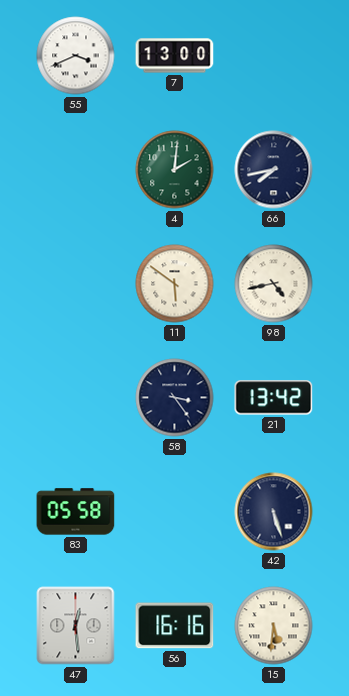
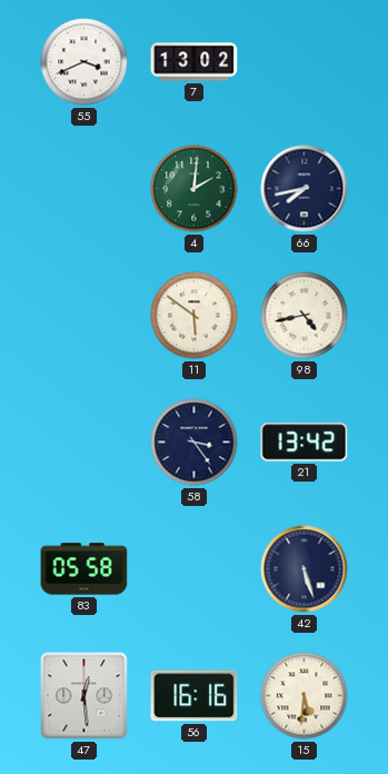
7: 13:00 -> 13:02
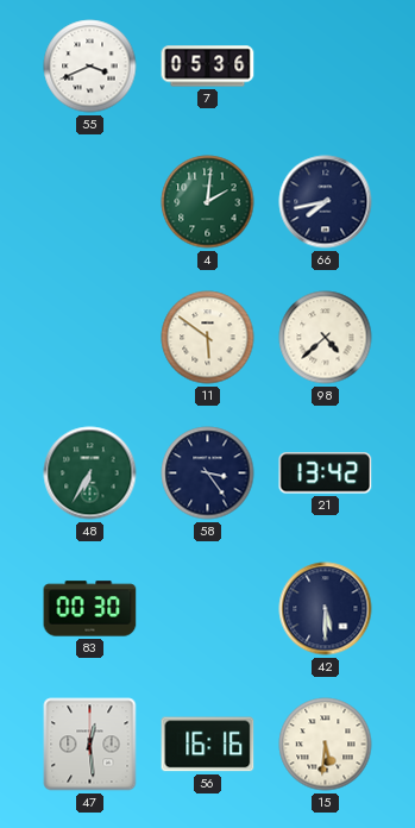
7: 13:02 -> 05:36
98: 4:43 -> 4:38
48: none -> 6:35
83: 05:58 -> 00:30
42: 5:27 -> 5:30
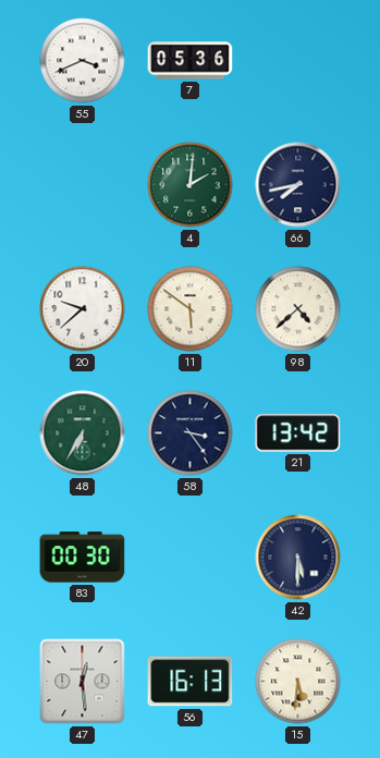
20: none -> 9:38
56: 16:16 -> 16:13
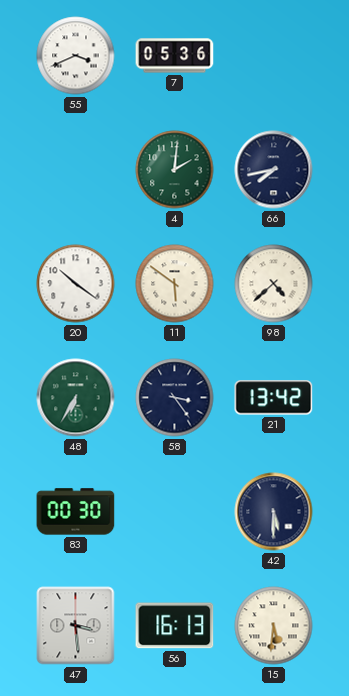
20: 9:38 -> 10:21
47: 12:29 -> 3:29
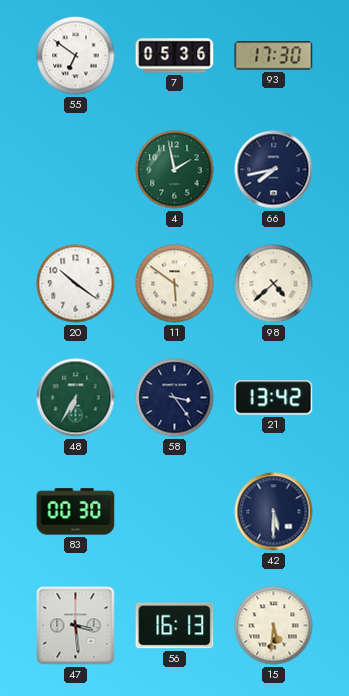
55: 3:41 -> 6:51
93: none -> 17:30
4: 2:01 -> 1:58
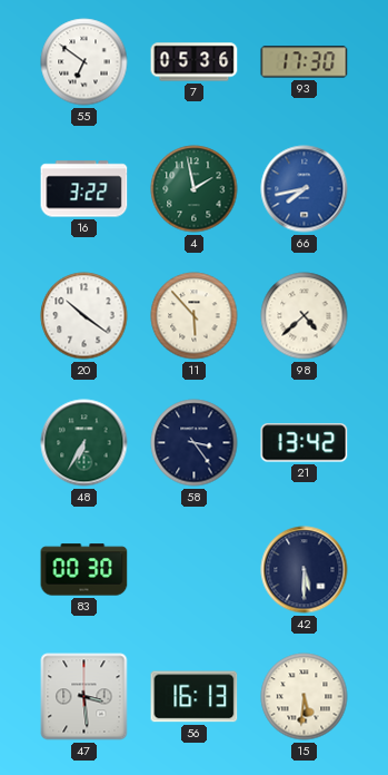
16: none -> 3:22
66 dial: navy -> blue
11: 5:51 -> 5:53
